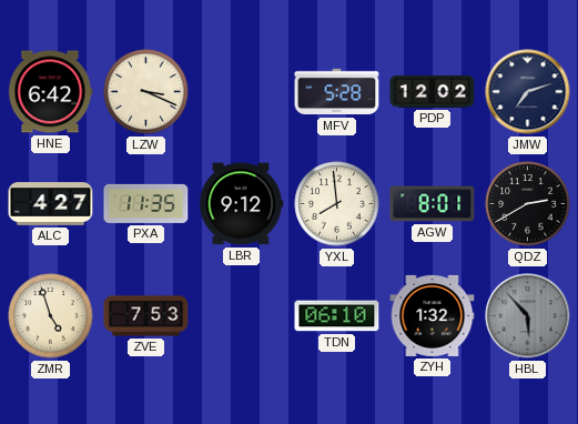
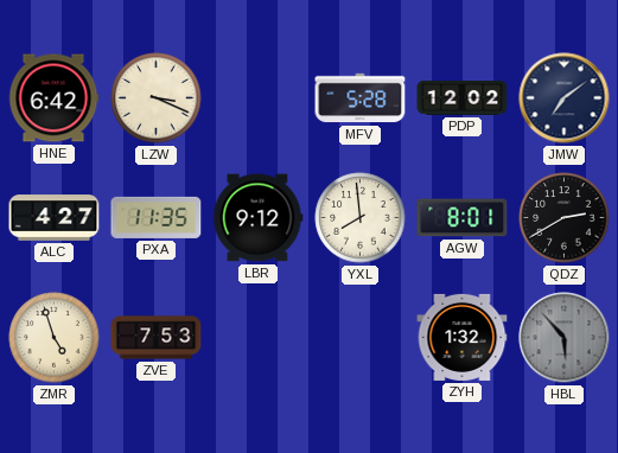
JMW: 7:12 -> 7:09
TDN: 06:10 -> none
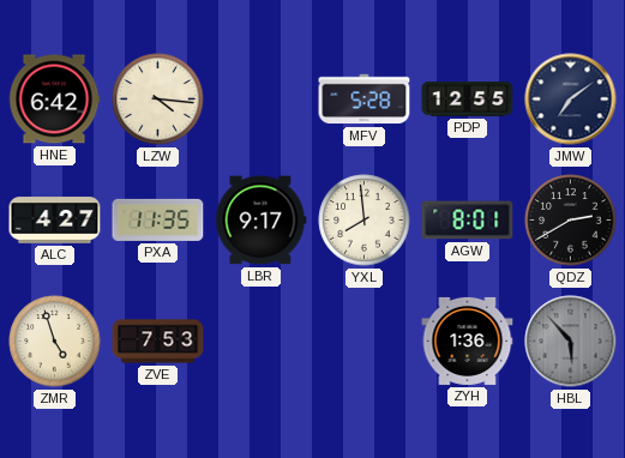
LZW: 3:19 -> 4:16
PDP: 12:02 -> 12:55
LBR: 9:12 -> 9:17
ZYH: 1:32 -> 1:36
